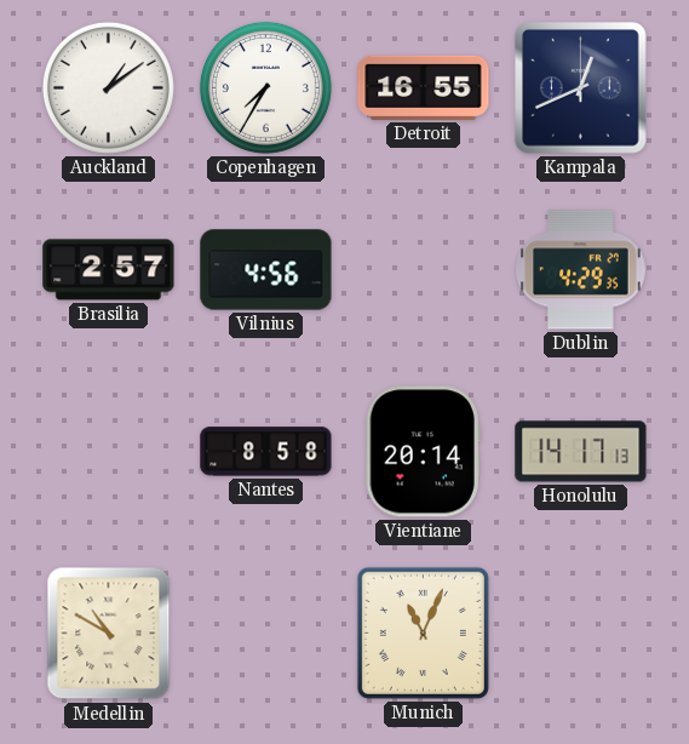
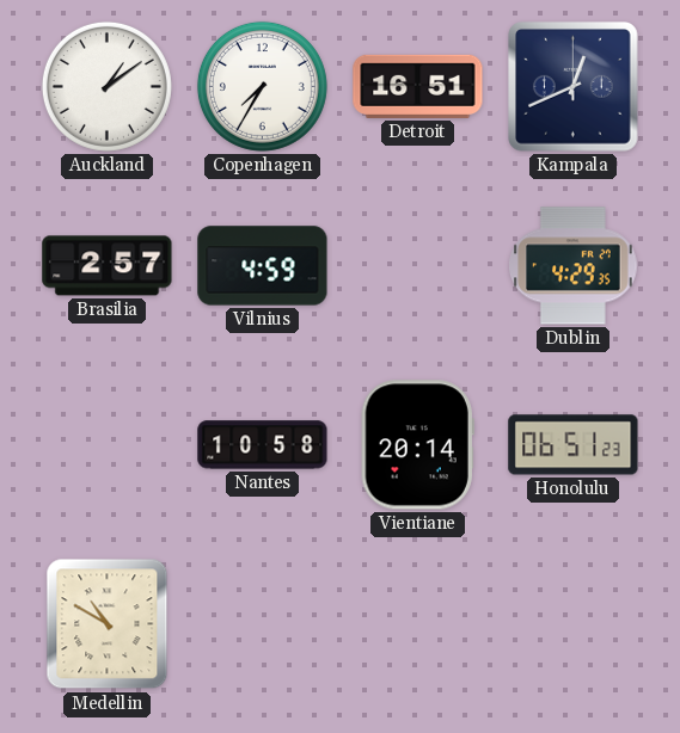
Detroit: 16:55 -> 16:51
Vilnius: 4:56 -> 4:59
Nantes: 8:58 -> 10:58
Honolulu: 14:17 -> 06:51
Munich: 11:04 -> none
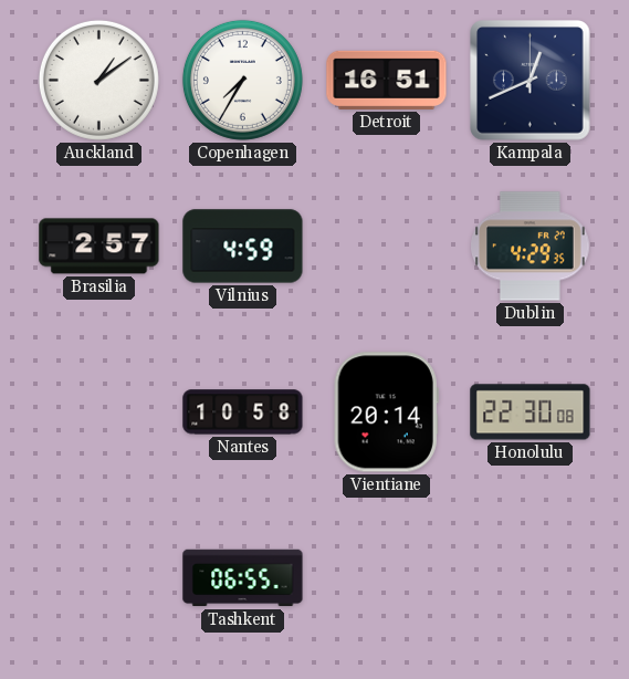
Honolulu: 06:51 -> 22:30
Medellin: 10:50 -> none
Tashkent: none -> 06:55
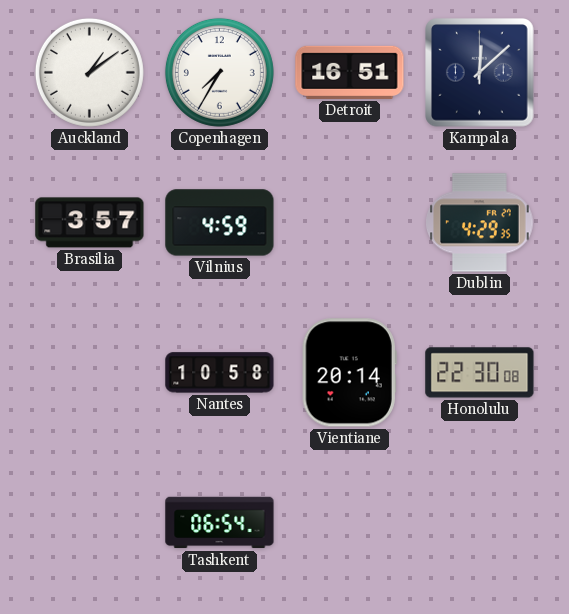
Kampala: 12:41 -> 12:08
Brasilia: 2:57 -> 3:57
Tashkent: 06:55 -> 06:54
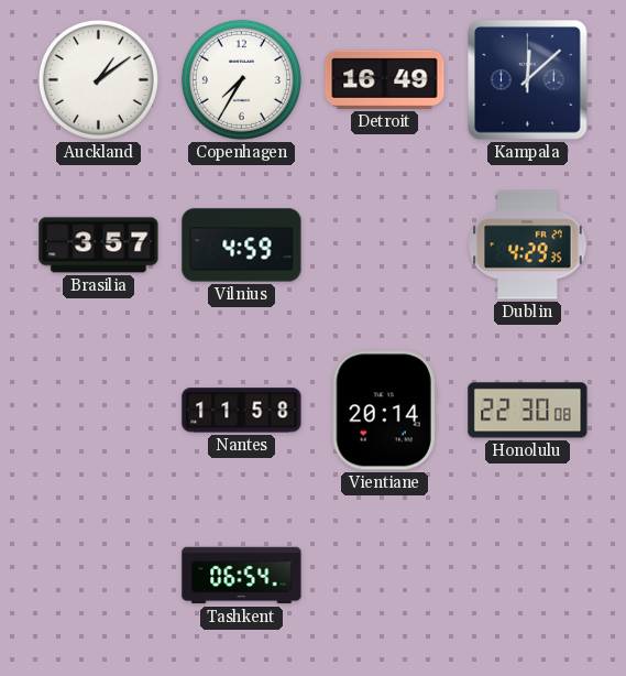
Detroit: 16:51 -> 16:49
Nantes: 10:58 -> 11:58
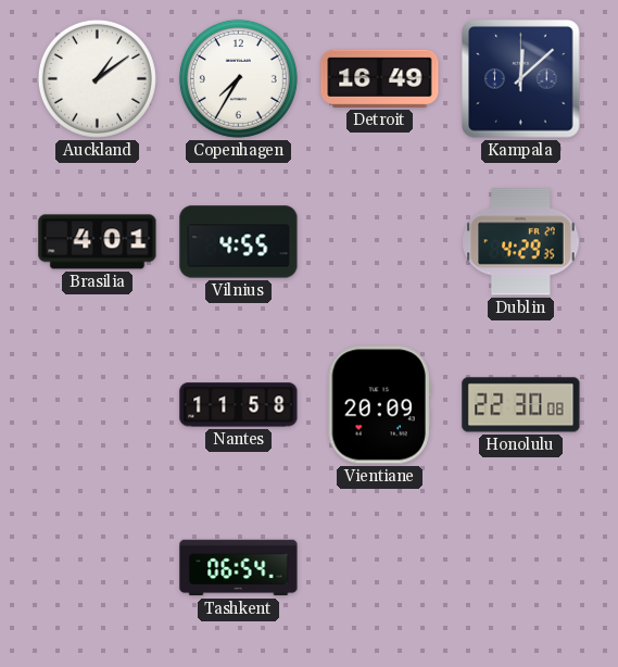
Brasilia: 3:57 -> 4:01
Vilnius: 4:59 -> 4:55
Vientiane: 20:14 -> 20:09
